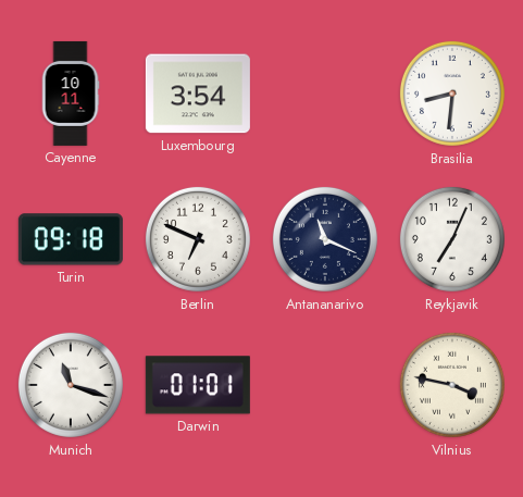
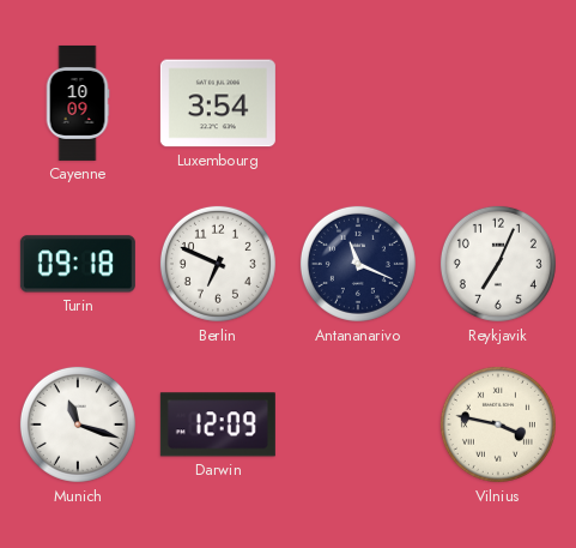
Cayenne: 10:11 -> 10:09
Brasilia: 8:31 -> none
Darwin: 01:01 -> 12:09
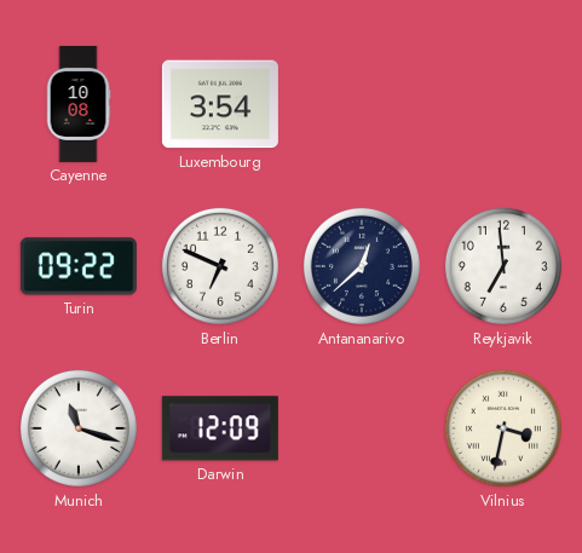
Cayenne: 10:09 -> 10:08
Turin: 09:18 -> 09:22
Antananarivo: 11:19 -> 12:38
Reykjavik: 7:04 -> 6:59
Vilnius: 3:47 -> 3:32
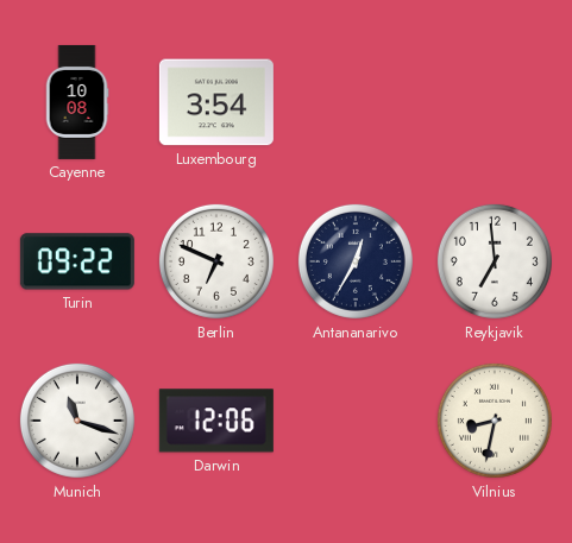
Antananarivo: 12:38 -> 12:35
Darwin: 12:09 -> 12:06
Vilnius: 3:32 -> 8:32
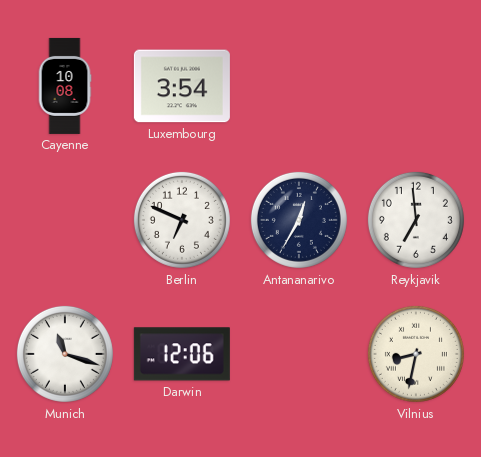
Turin: 09:22 -> none
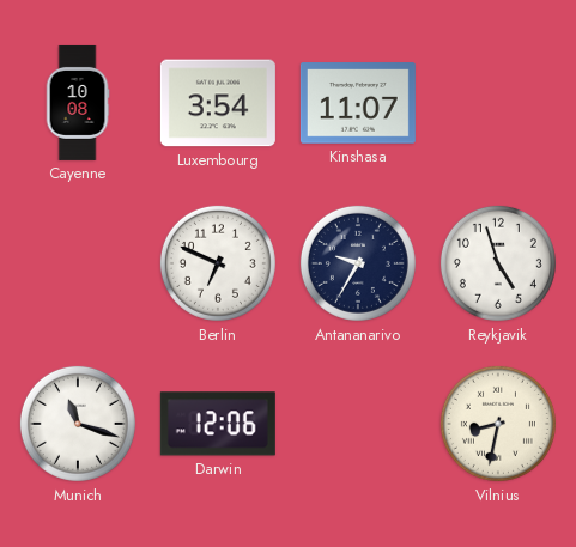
Kinshasa: none -> 11:07
Antananarivo: 12:35 -> 9:35
Reykjavik: 6:59 -> 4:57
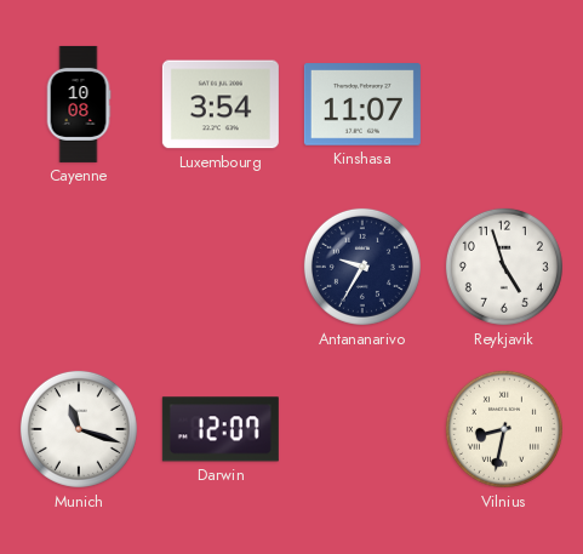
Berlin: 6:49 -> none
Darwin: 12:06 -> 12:07
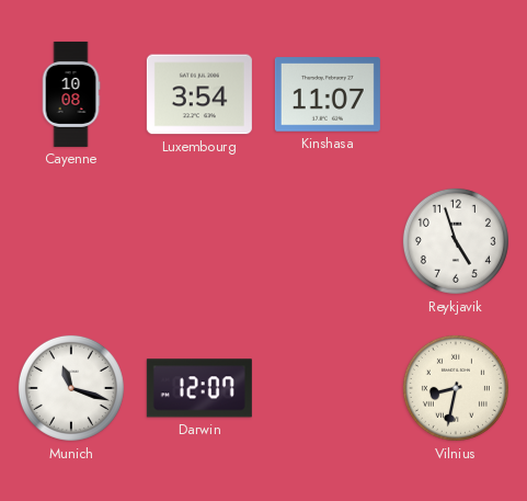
Antananarivo: 9:35 -> none
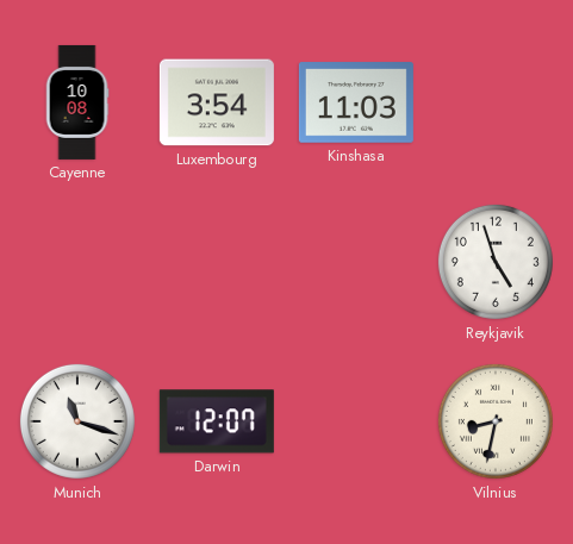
Kinshasa: 11:07 -> 11:03
